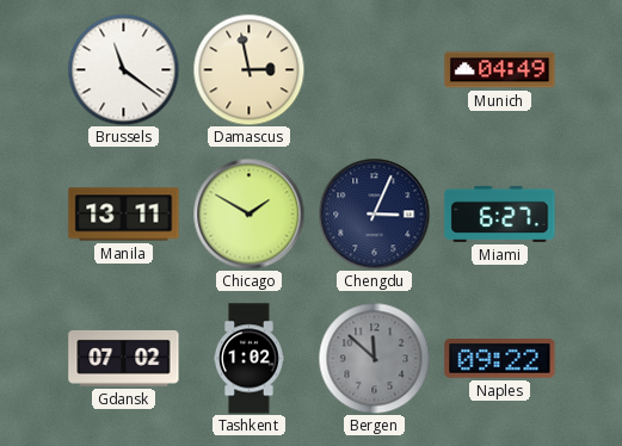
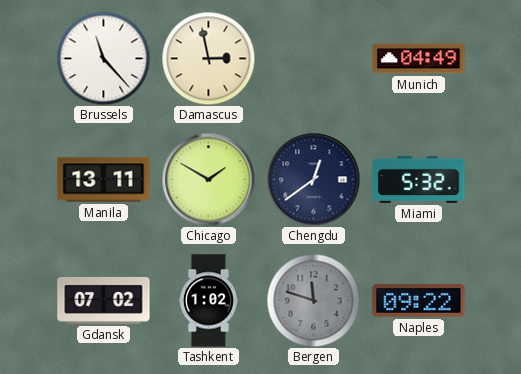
Brussels: 11:21 -> 11:23
Chengdu: 3:04 -> 12:39
Miami: 6:27 -> 5:32
Bergen: 11:52 -> 11:48
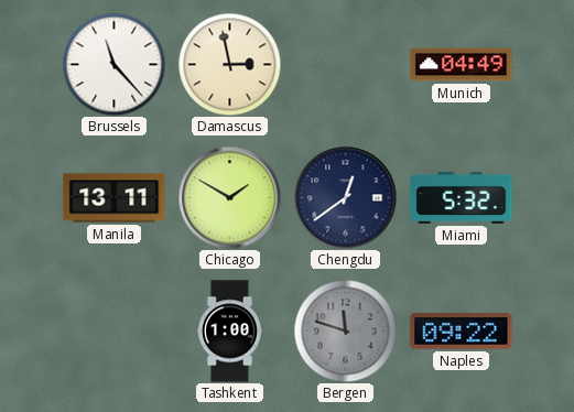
Gdansk: 07:02 -> none
Tashkent: 1:02 -> 1:00
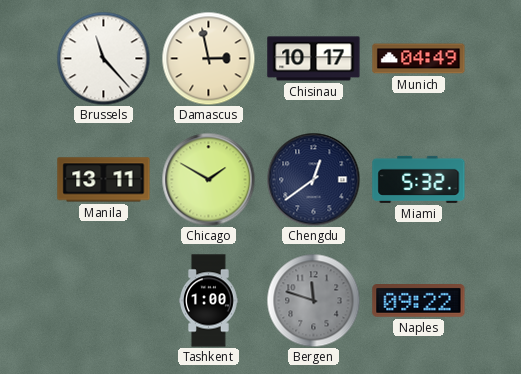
Chisinau: none -> 10:17
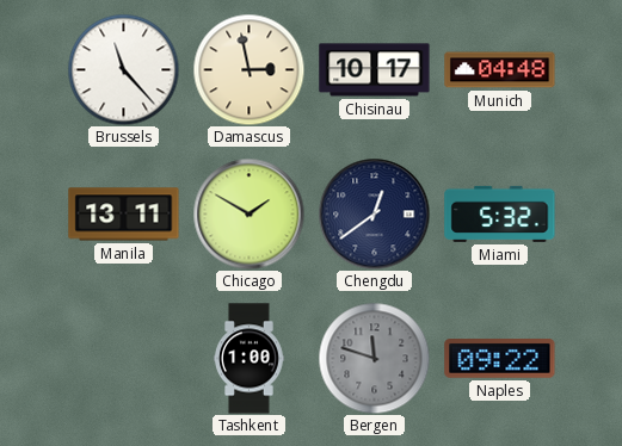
Munich: 04:49 -> 04:48
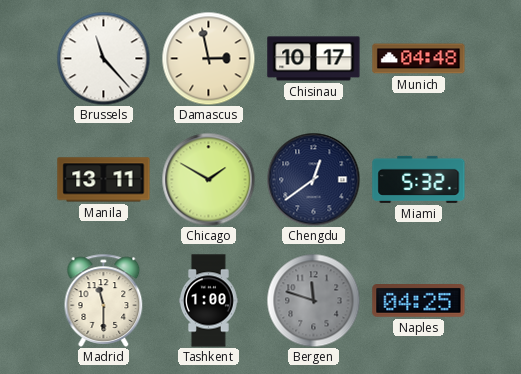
Madrid: none -> 11:30
Naples: 09:22 -> 04:25
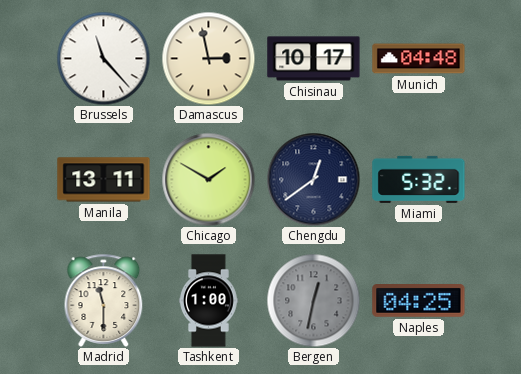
Bergen: 11:48 -> 12:32
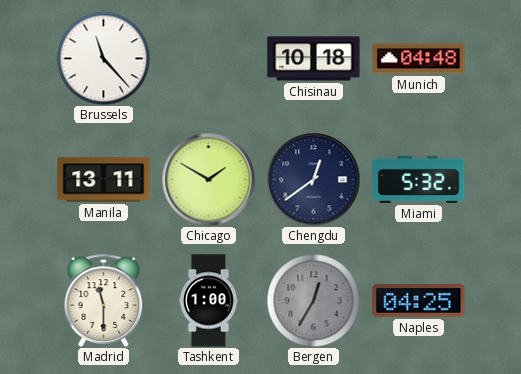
Damascus: 2:58 -> none
Chisinau: 10:17 -> 10:18
Bergen: 12:32 -> 12:35
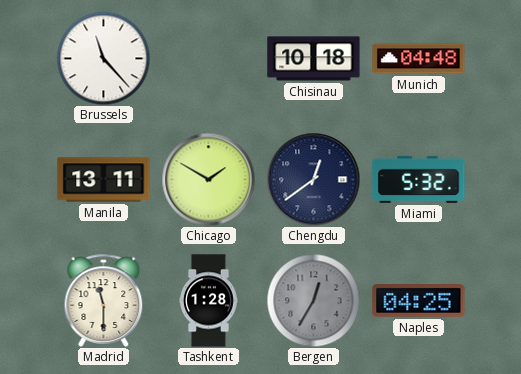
Tashkent: 1:00 -> 1:28
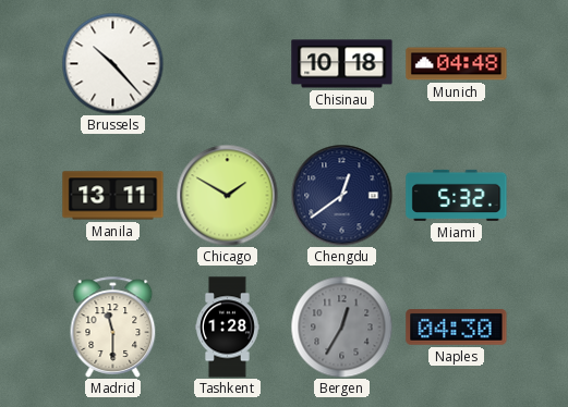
Brussels: 11:23 -> 10:23
Naples: 04:25 -> 04:30
